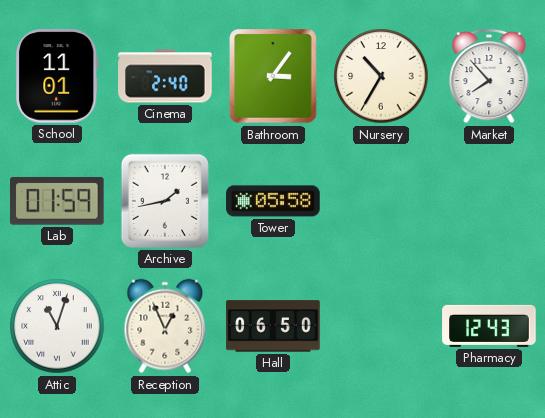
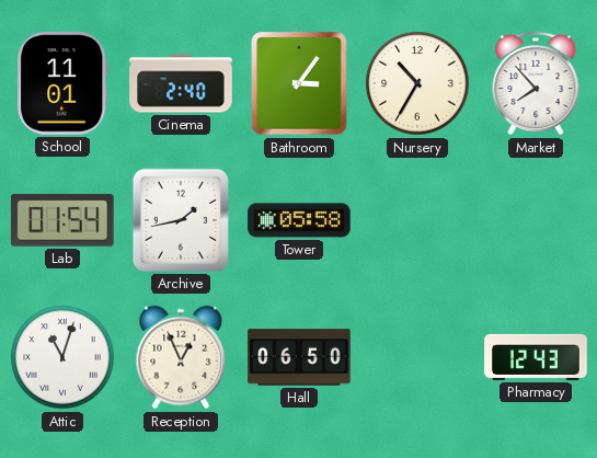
Lab: 01:59 -> 01:54
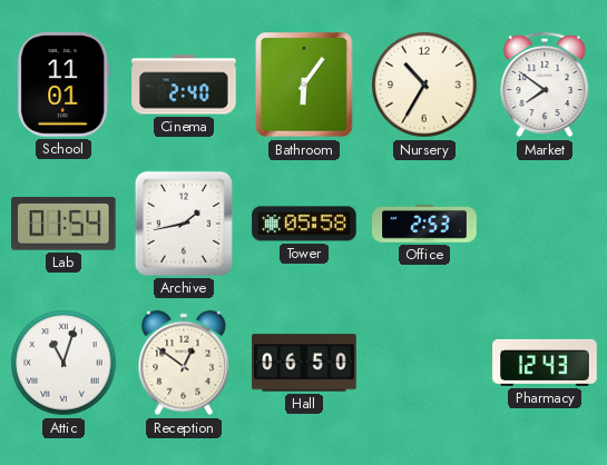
Bathroom: 3:06 -> 6:06
Market: 7:53 -> 7:51
Office: none -> 2:53
Reception: 12:56 -> 12:51
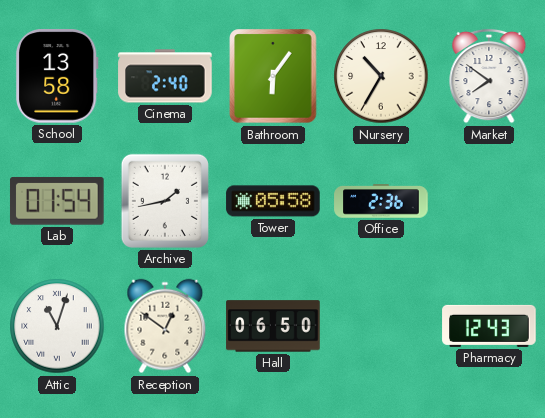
School: 11:01 -> 13:58
Office: 2:53 -> 2:36
